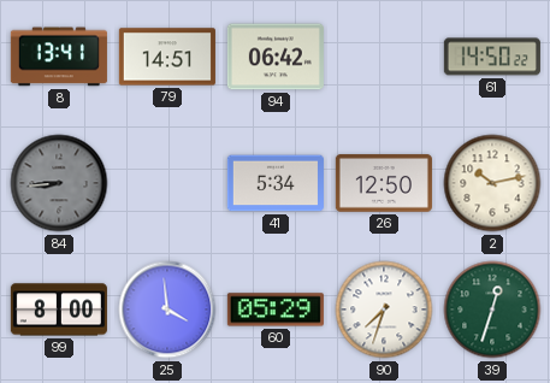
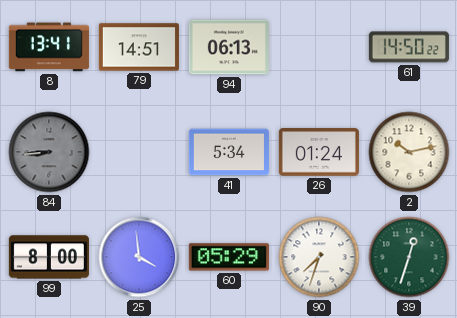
94: 06:42 -> 06:13
26: 12:50 -> 01:24
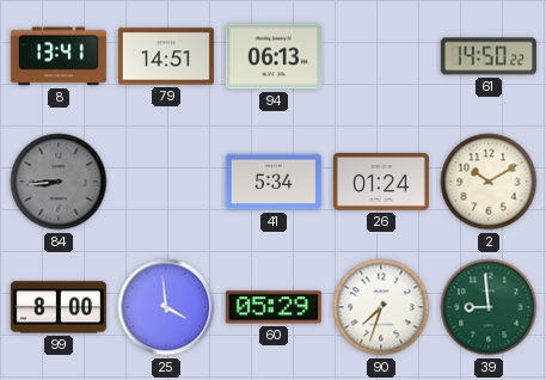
2: 10:13 -> 10:10
39: 12:33 -> 8:59
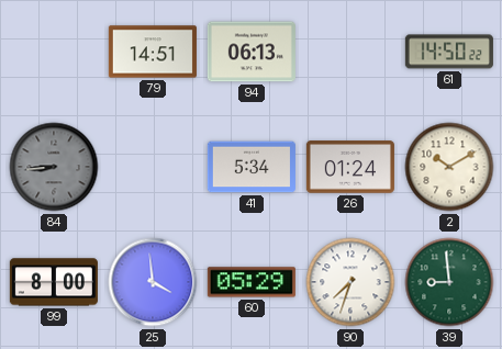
8: 13:41 -> none
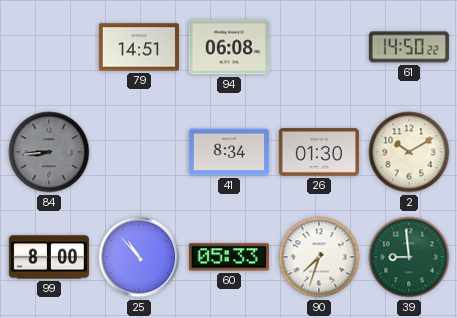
94: 06:13 -> 06:08
41: 5:34 -> 8:34
26: 01:24 -> 01:30
25: 3:59 -> 10:53
60: 05:29 -> 05:33
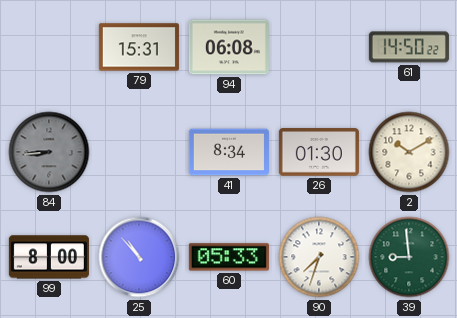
79: 14:51 -> 15:31
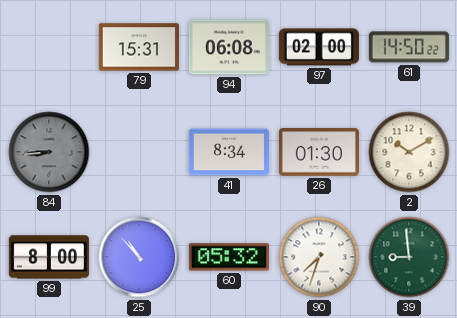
97: none -> 02:00
60: 05:33 -> 05:32
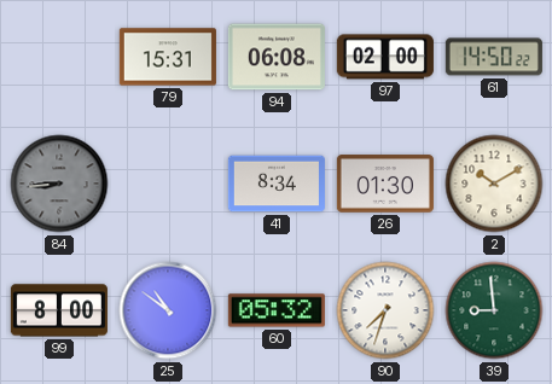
25: 10:53 -> 10:51
